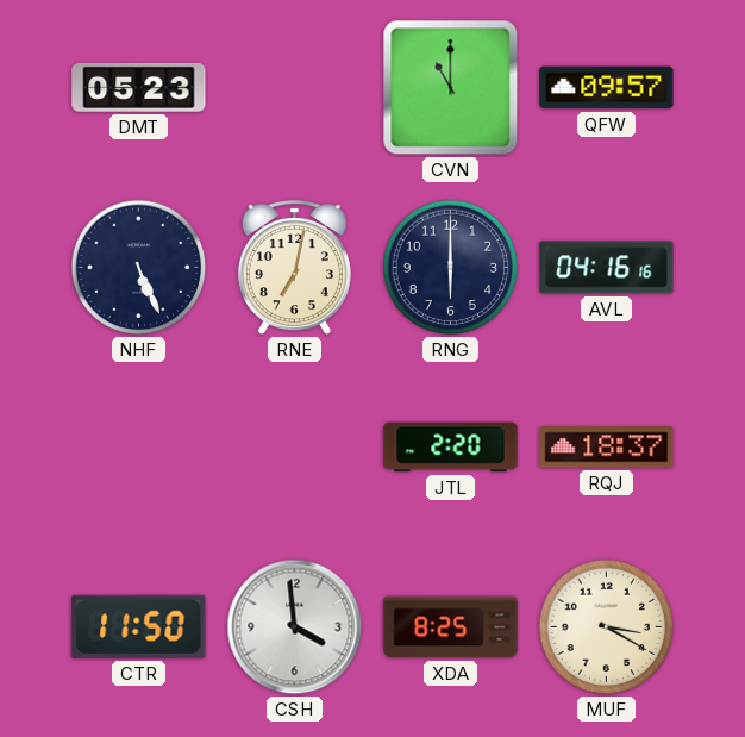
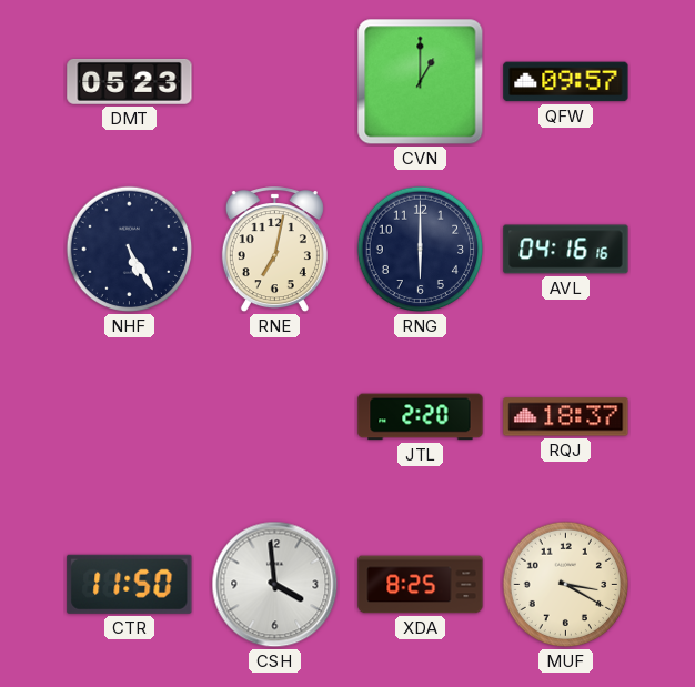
CVN: 11:00 -> 1:00
NHF: 5:26 -> 5:25
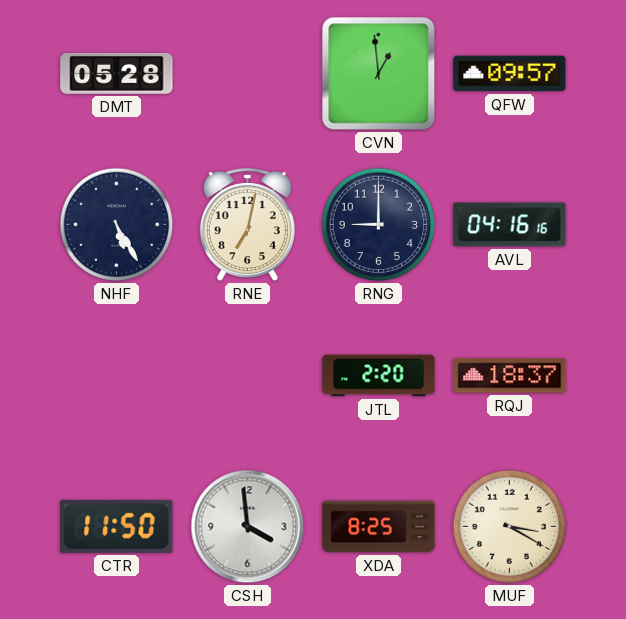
DMT: 05:23 -> 05:28
CVN: 1:00 -> 12:59
RNG: 6:00 -> 9:00
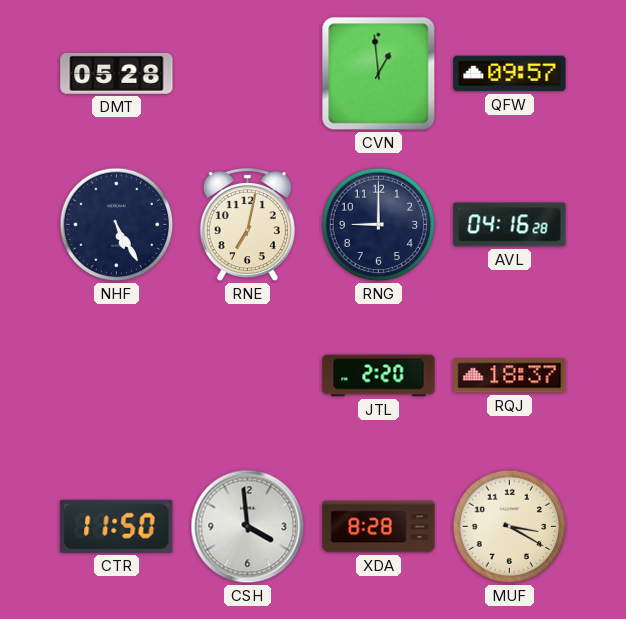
AVL: 04:16:16 -> 04:16:28
XDA: 8:25 -> 8:28
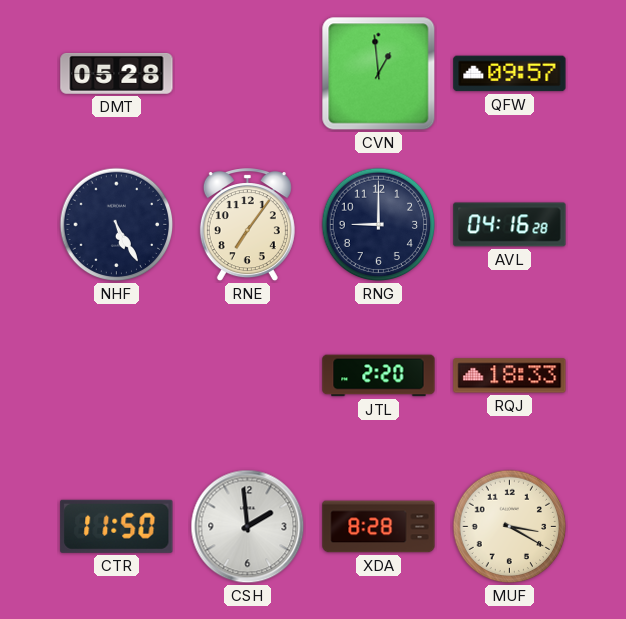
RNE: 7:02 -> 7:06
RQJ: 18:37 -> 18:33
CSH: 3:59 -> 1:59
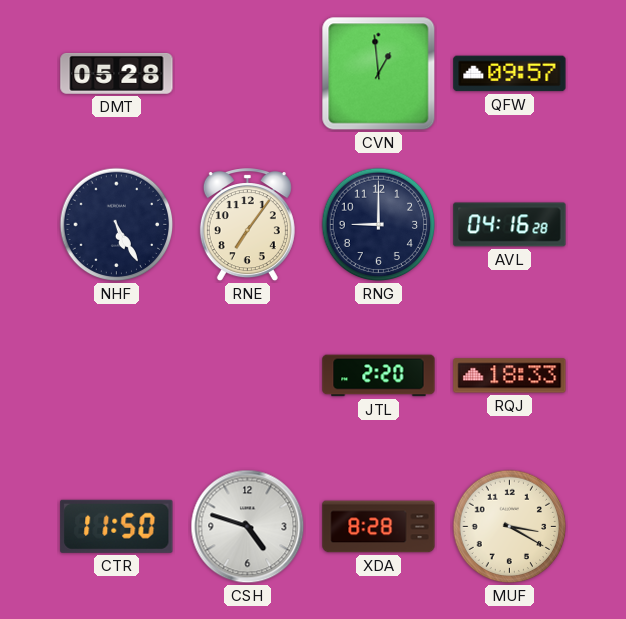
CSH: 1:59 -> 4:48
